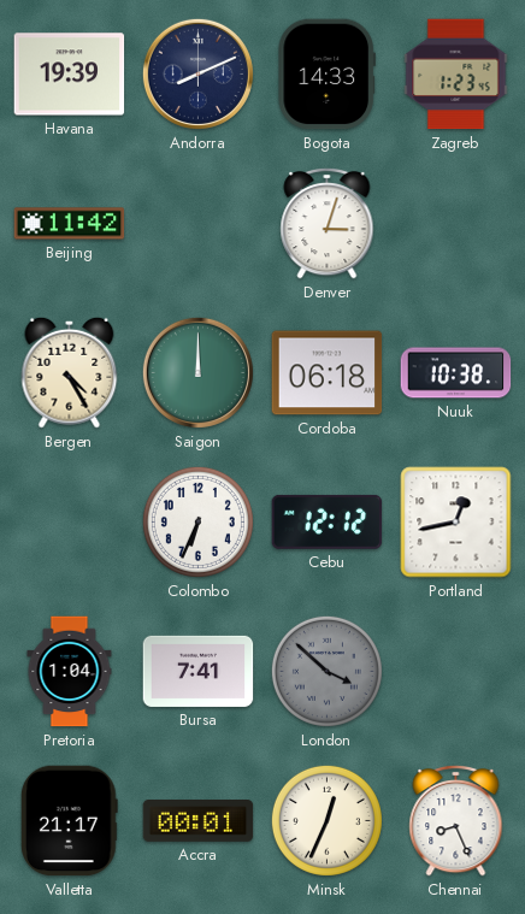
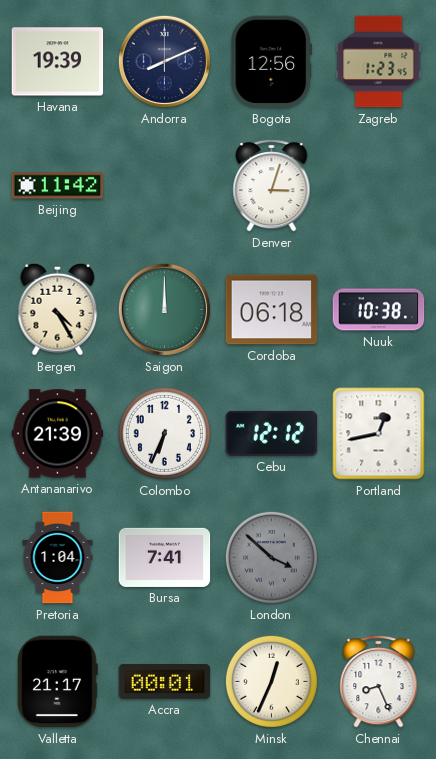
Bogota: 14:33 -> 12:56
Antananarivo: none -> 21:39
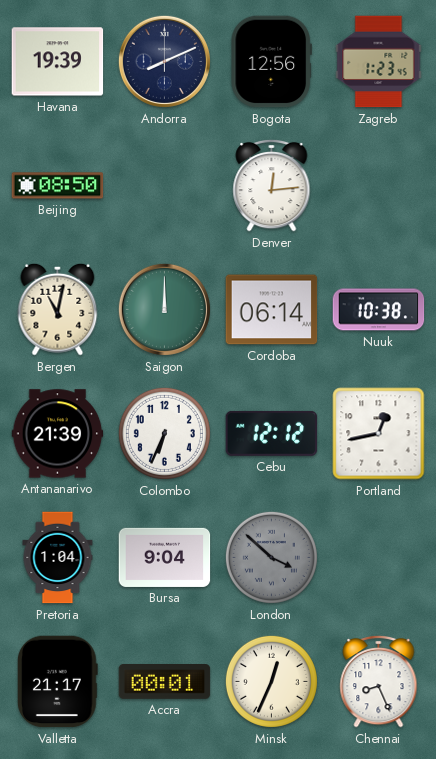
Beijing: 11:42 -> 08:50
Denver: 3:03 -> 12:14
Bergen: 4:25 -> 11:02
Cordoba: 06:18 -> 06:14
Bursa: 7:41 -> 9:04
